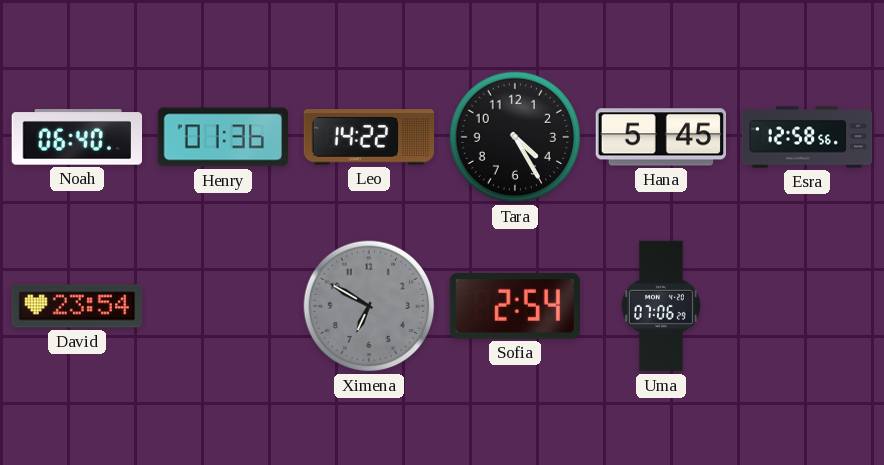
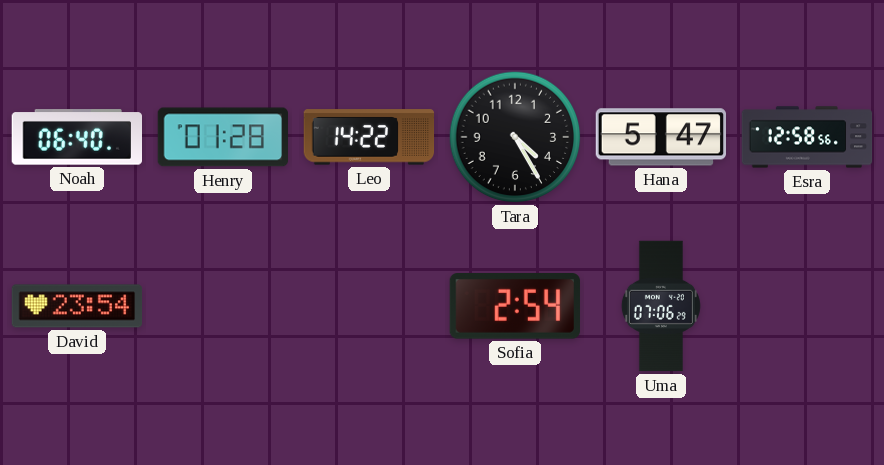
Henry: 01:36 -> 01:28
Hana: 5:45 -> 5:47
Ximena: 6:50 -> none
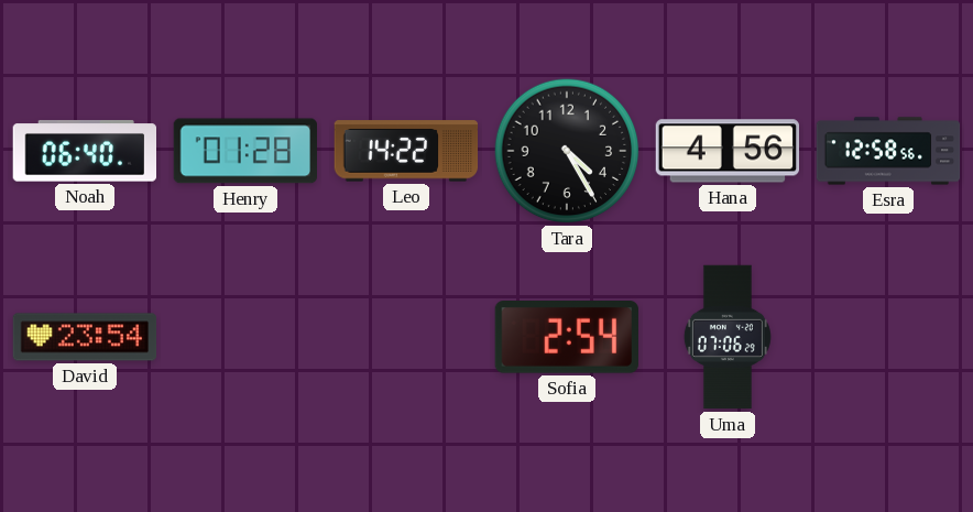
Hana: 5:47 -> 4:56
